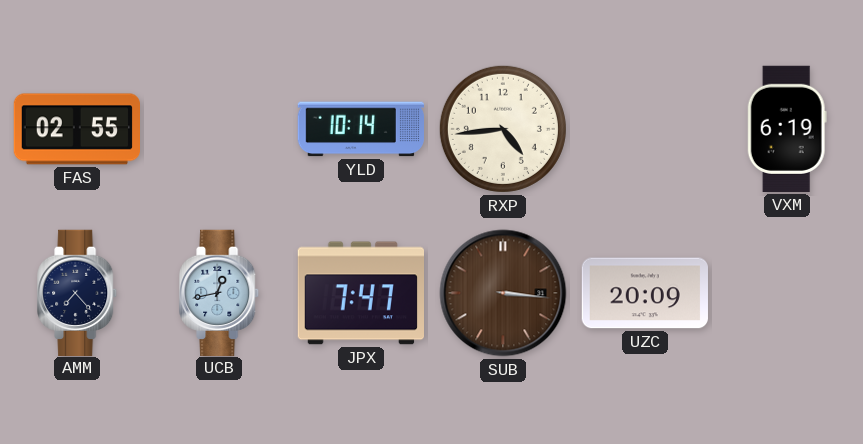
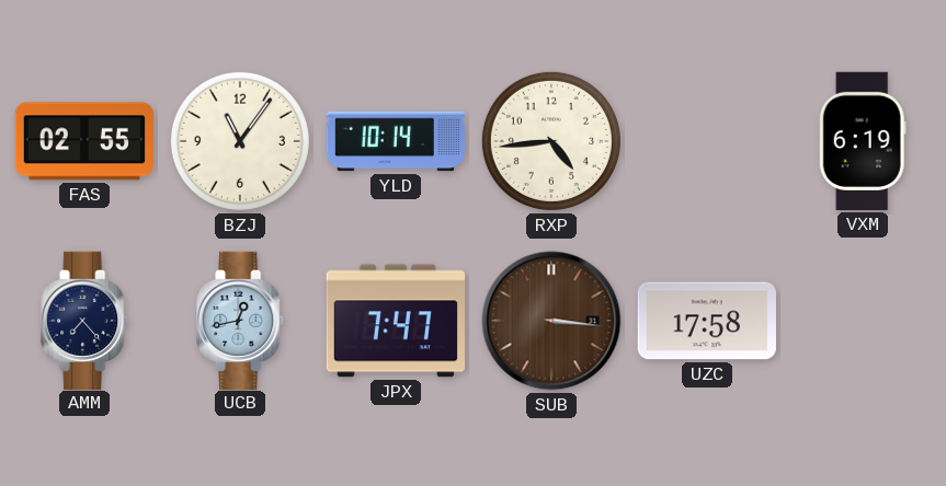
BZJ: none -> 11:06
UZC: 20:09 -> 17:58
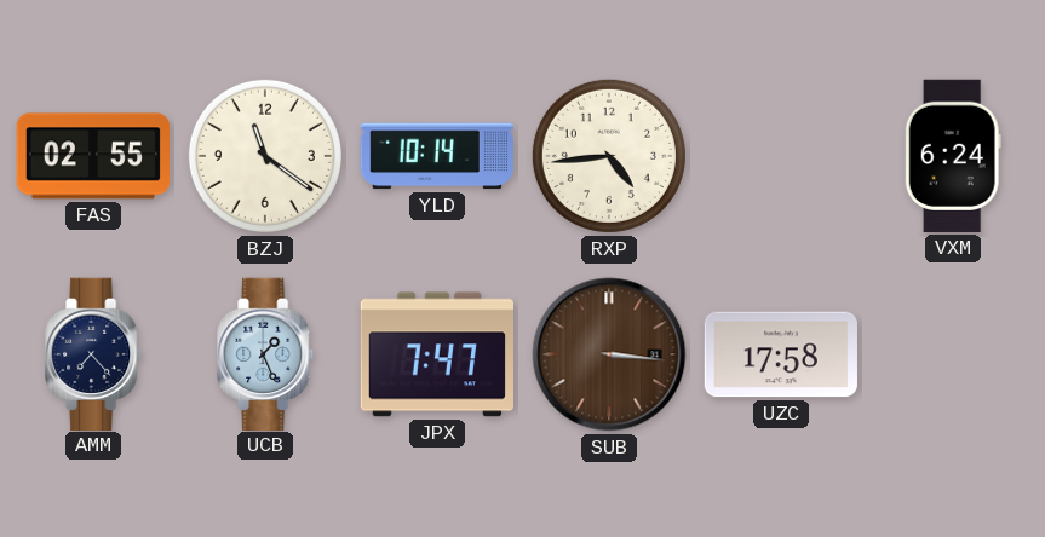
BZJ: 11:06 -> 11:21
VXM: 6:19 -> 6:24
UCB: 12:43 -> 1:26
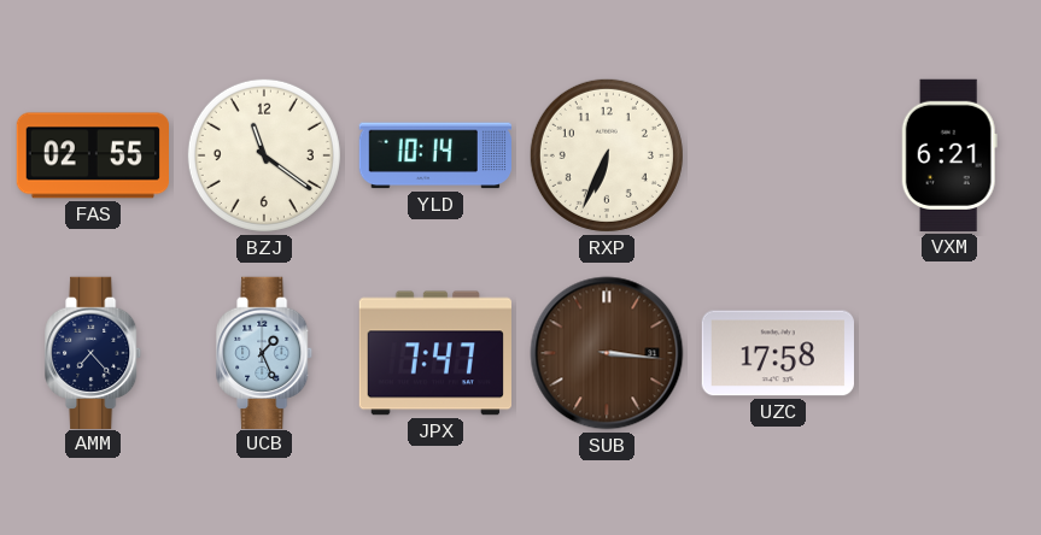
RXP: 4:44 -> 6:34
VXM: 6:24 -> 6:21
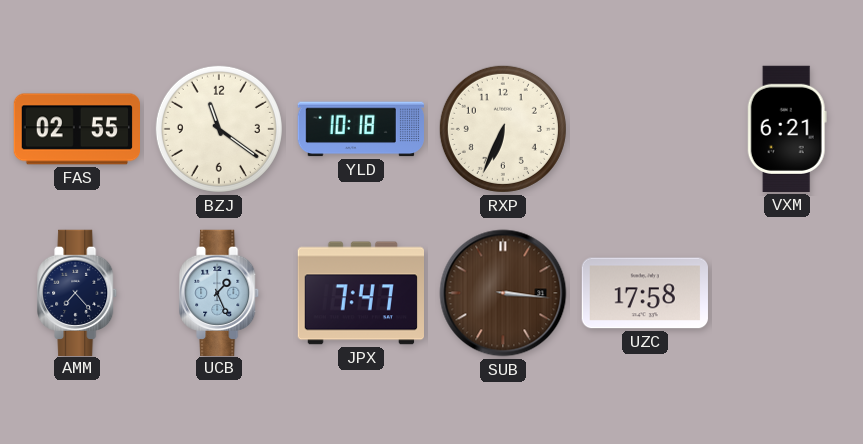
YLD: 10:14 -> 10:18
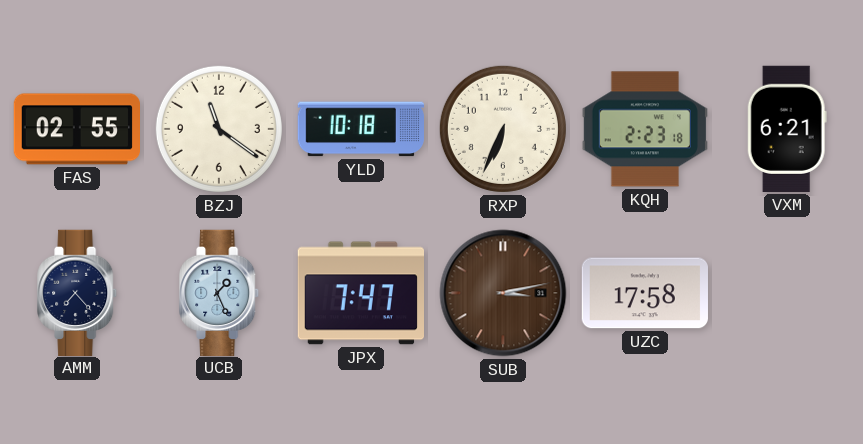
KQH: none -> 2:23
SUB: 3:16 -> 3:13
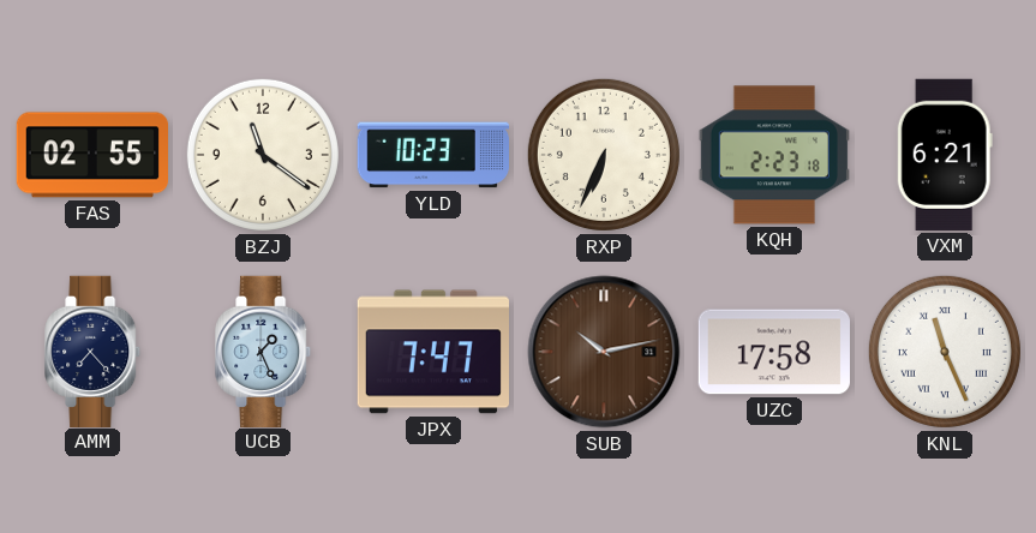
YLD: 10:18 -> 10:23
SUB: 3:13 -> 10:13
KNL: none -> 11:26
